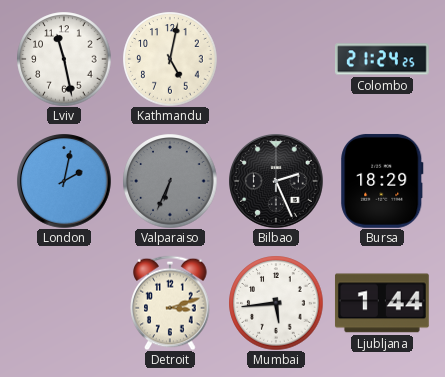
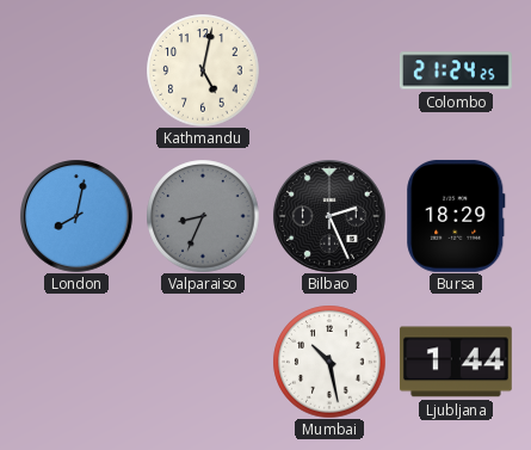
Lviv: 11:28 -> none
London: 2:02 -> 8:02
Valparaiso: 6:34 -> 8:34
Detroit: 3:12 -> none
Mumbai: 5:44 -> 10:28
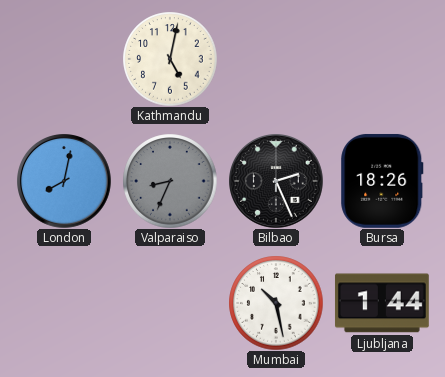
Colombo: 21:24 -> none
Bursa: 18:29 -> 18:26
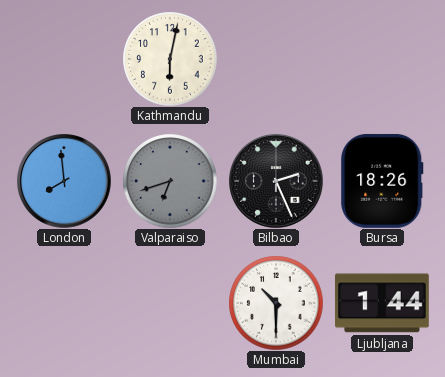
Kathmandu: 5:02 -> 6:02
London: 8:02 -> 7:59
Valparaiso: 8:34 -> 6:42
Mumbai: 10:28 -> 10:30
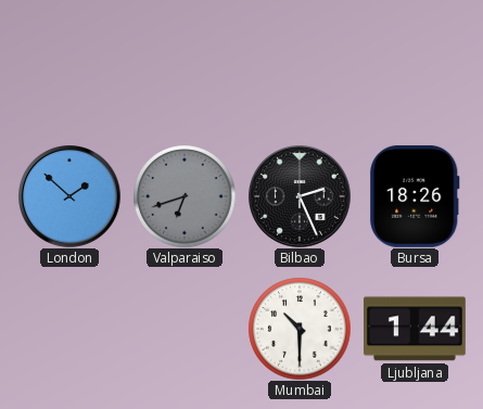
Kathmandu: 6:02 -> none
London: 7:59 -> 1:52
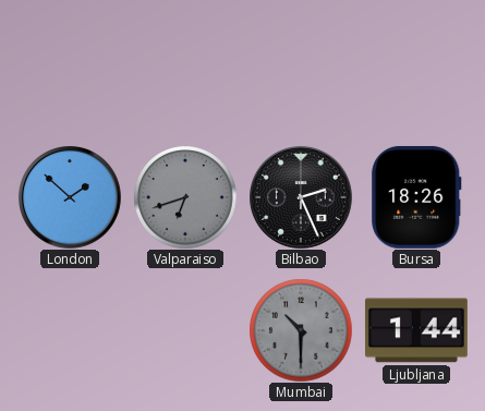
Mumbai dial: white -> grey
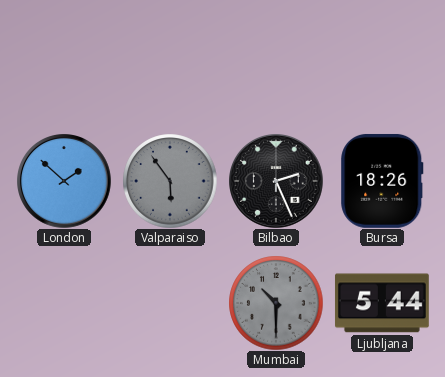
Valparaiso: 6:42 -> 5:54
Ljubljana: 1:44 -> 5:44
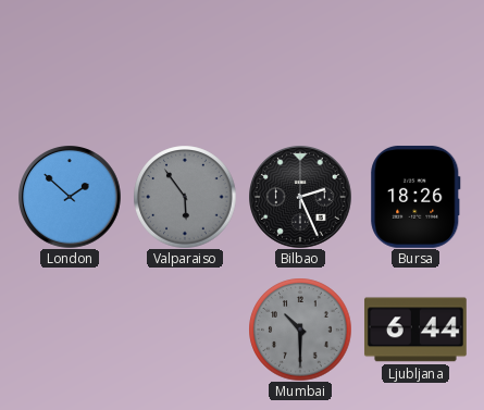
Ljubljana: 5:44 -> 6:44
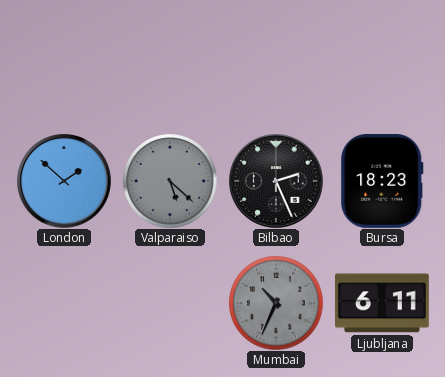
Valparaiso: 5:54 -> 5:22
Bursa: 18:26 -> 18:23
Mumbai: 10:30 -> 10:34
Ljubljana: 6:44 -> 6:11
